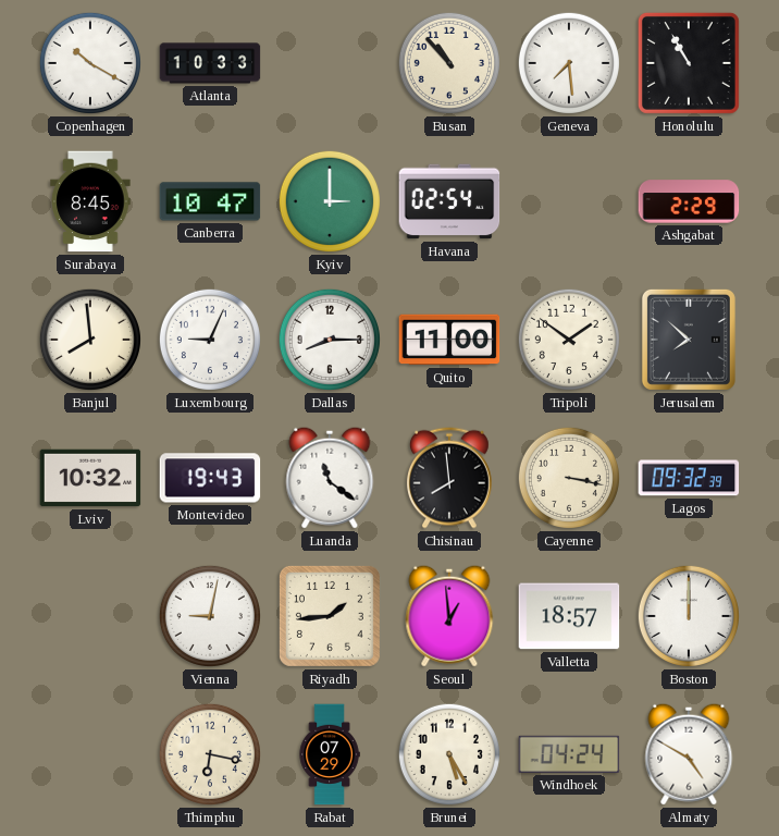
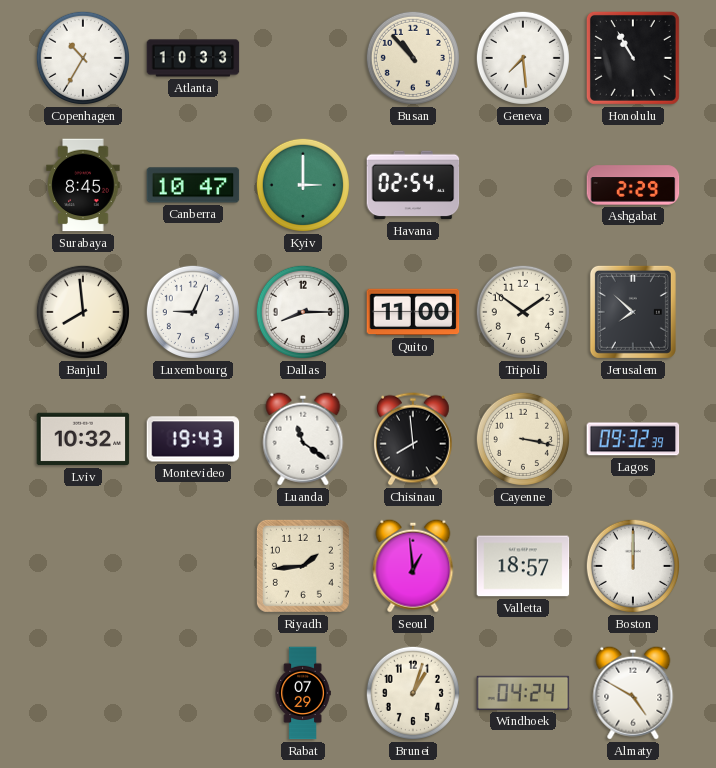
Copenhagen: 10:20 -> 10:35
Vienna: 9:02 -> none
Thimphu: 6:17 -> none
Brunei: 5:25 -> 1:03
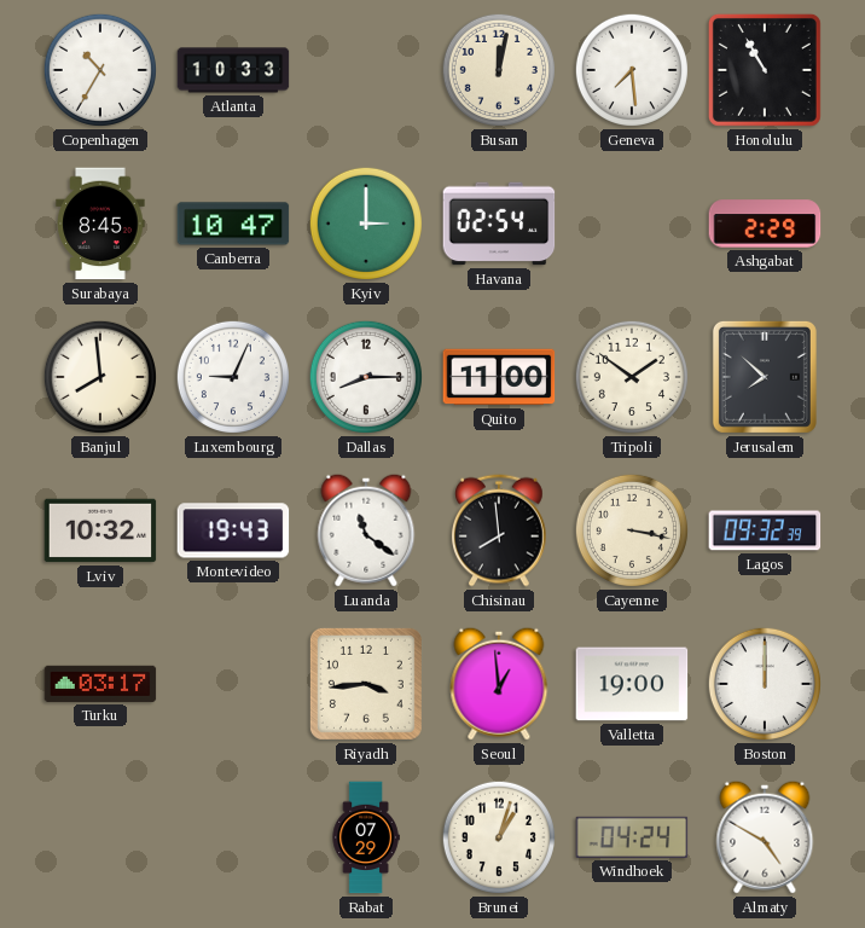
Busan: 10:53 -> 12:02
Turku: none -> 03:17
Riyadh: 1:44 -> 3:44
Valletta: 18:57 -> 19:00
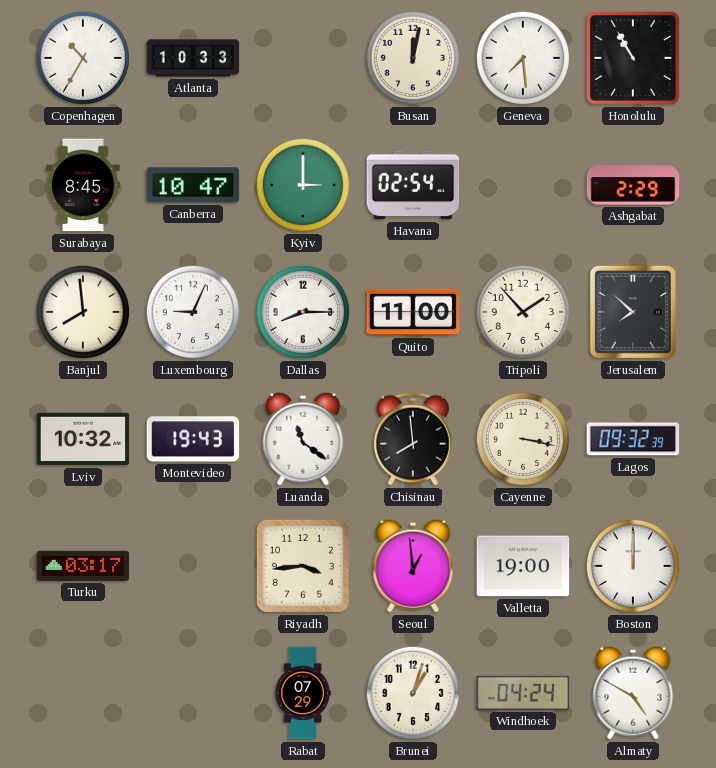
Tripoli: 1:51 -> 1:53
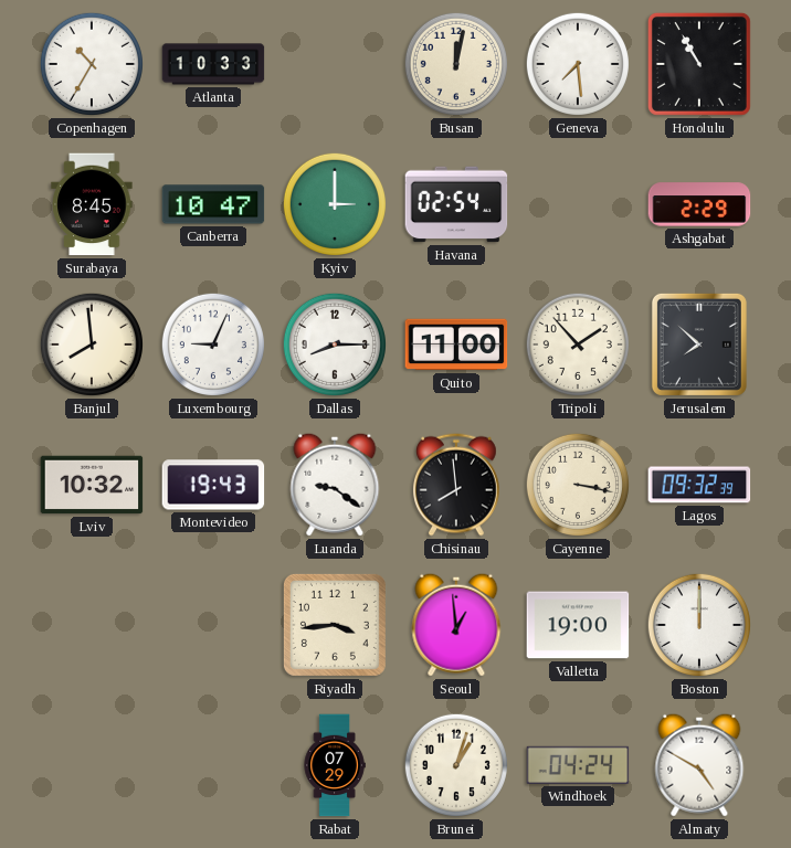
Luanda: 11:21 -> 9:21
Turku: 03:17 -> none
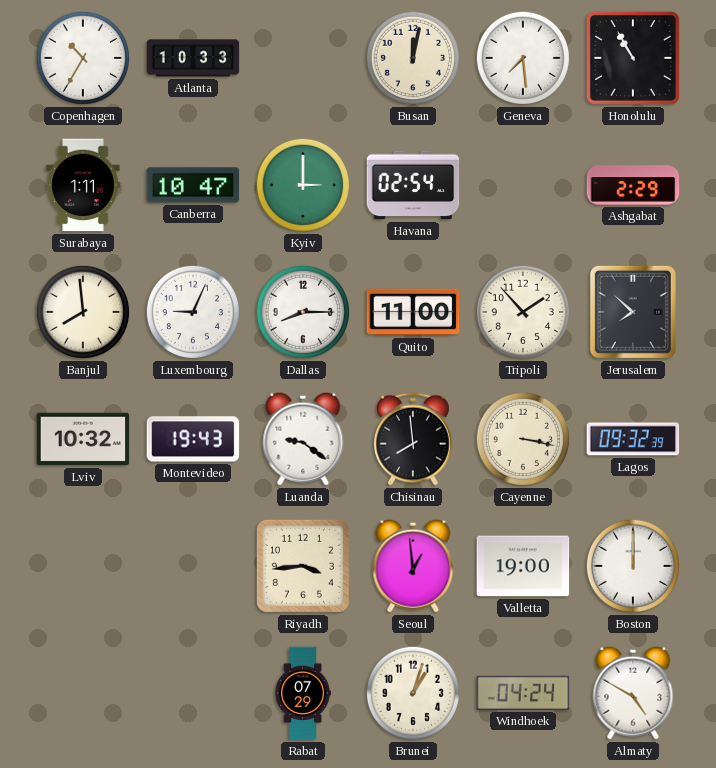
Surabaya: 8:45 -> 1:11
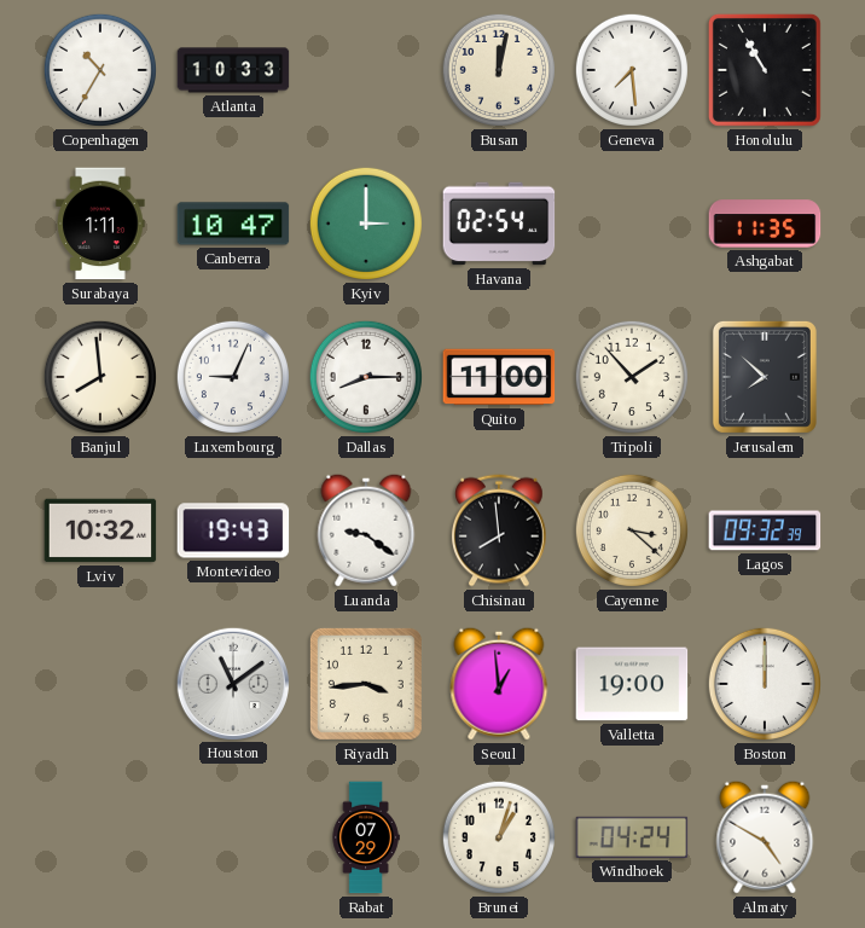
Ashgabat: 2:29 -> 11:35
Cayenne: 3:17 -> 3:22
Houston: none -> 11:09
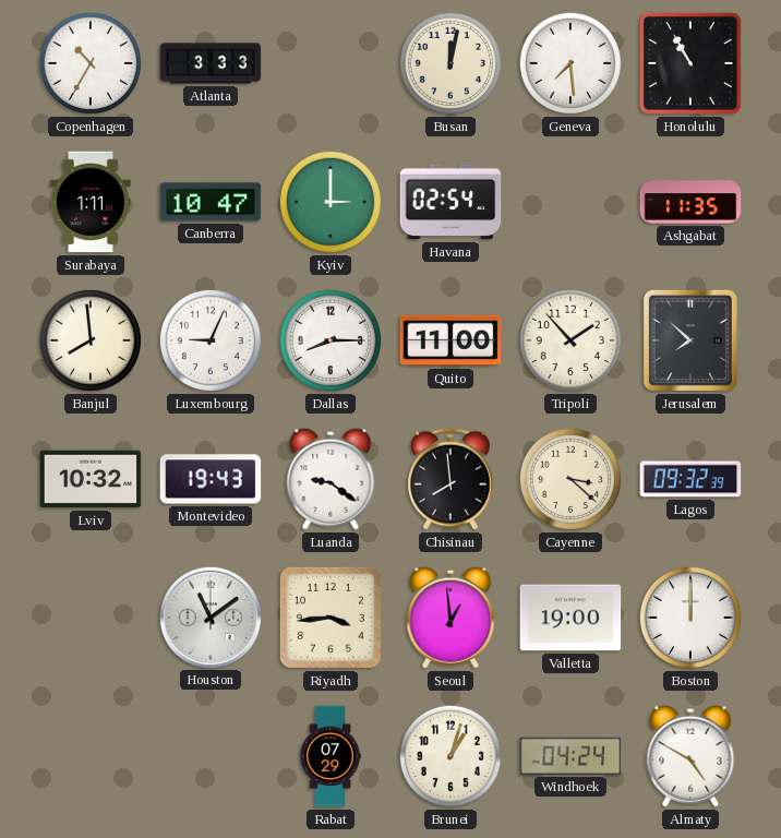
Atlanta: 10:33 -> 3:33
